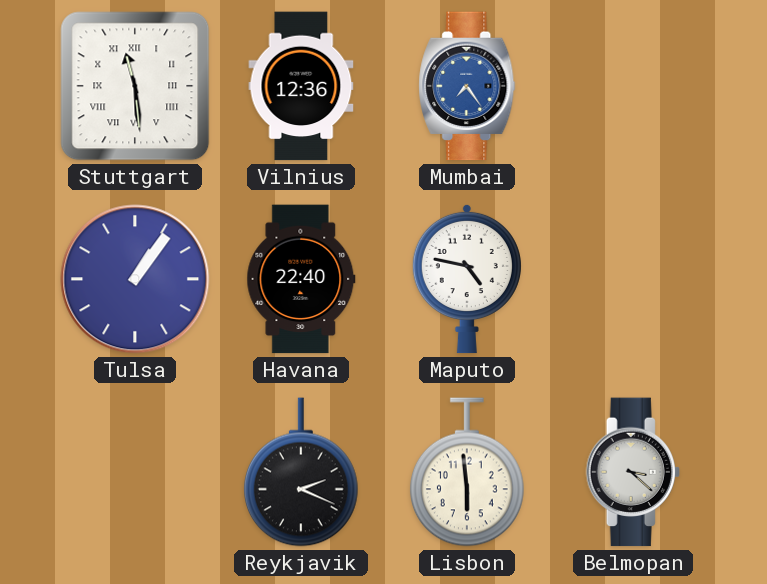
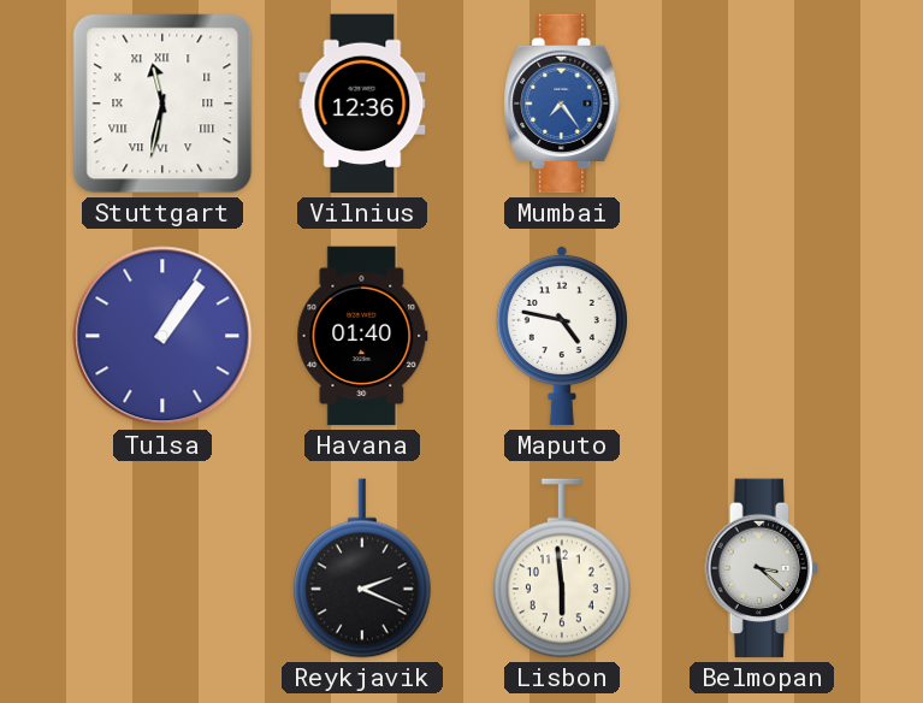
Stuttgart: 11:29 -> 11:32
Havana: 22:40 -> 01:40
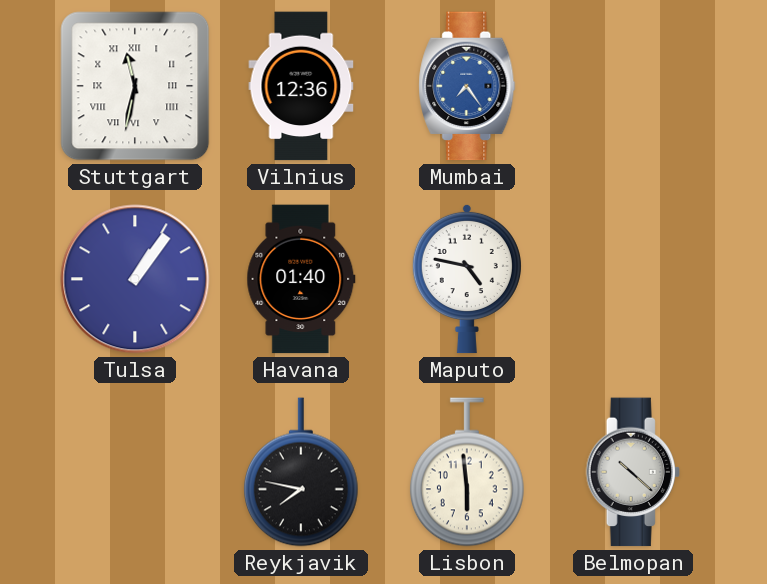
Reykjavik: 2:19 -> 7:47
Belmopan: 3:22 -> 10:22
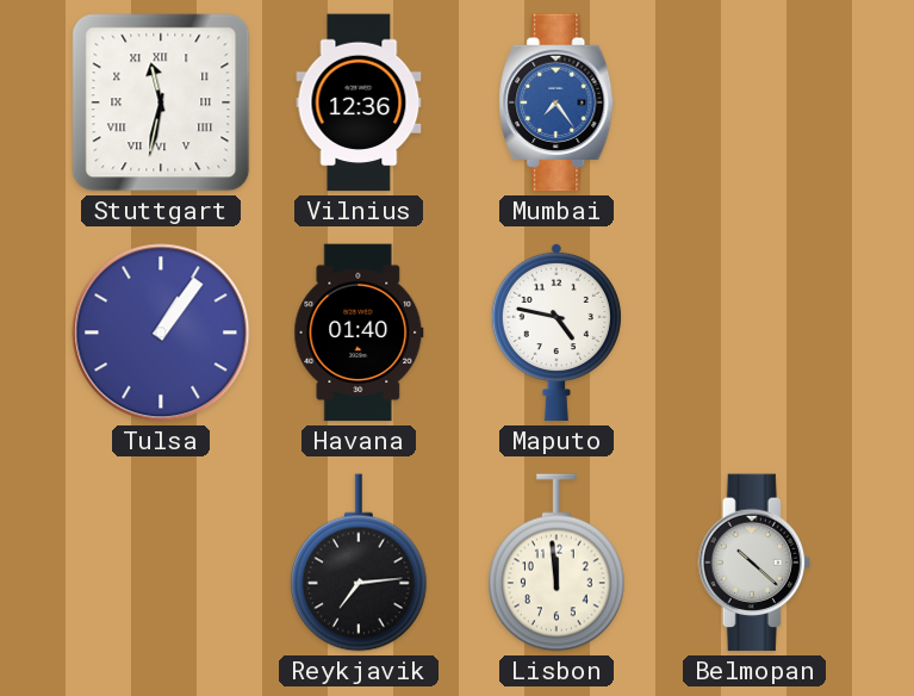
Reykjavik: 7:47 -> 7:14
Lisbon: 5:59 -> 11:59
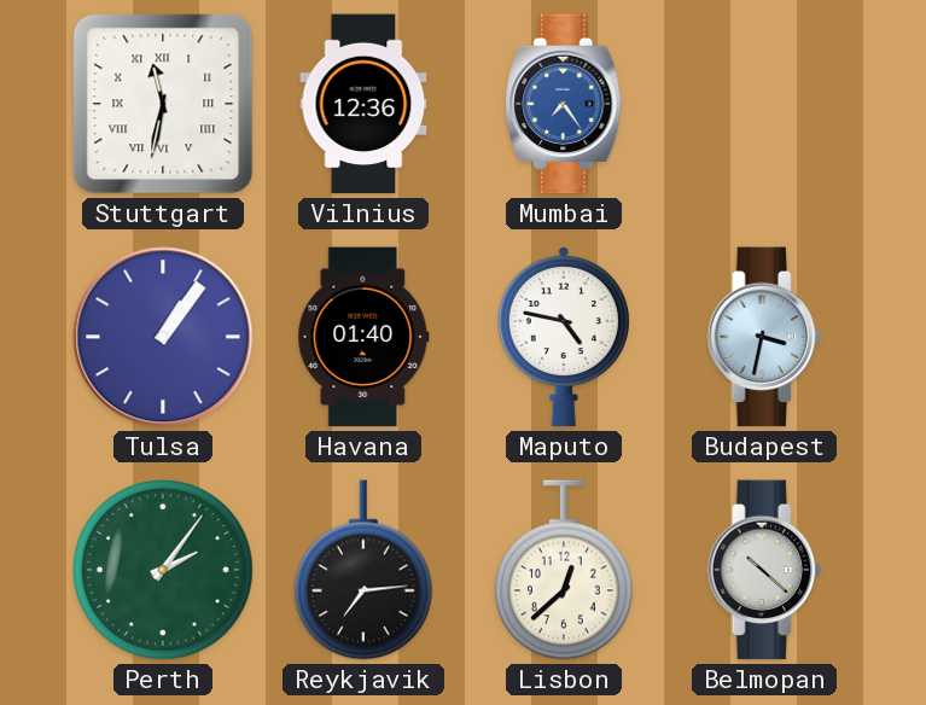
Budapest: none -> 3:32
Perth: none -> 2:06
Lisbon: 11:59 -> 12:38
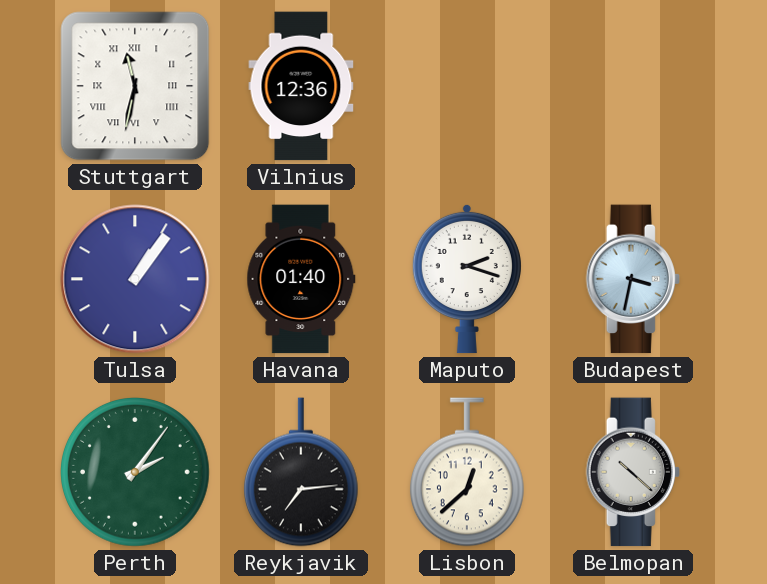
Mumbai: 7:24 -> none
Maputo: 4:47 -> 2:18
